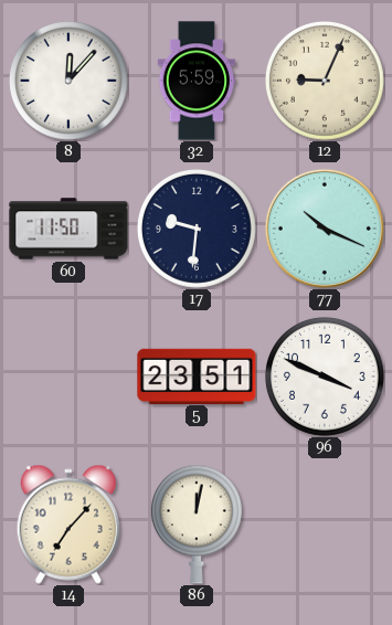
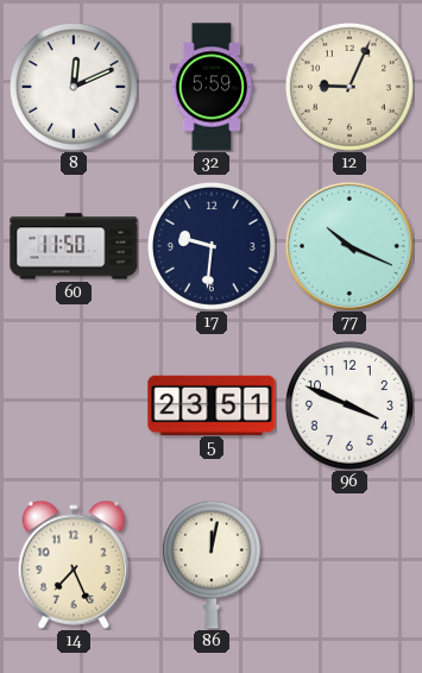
8: 12:07 -> 12:11
14: 7:07 -> 7:26
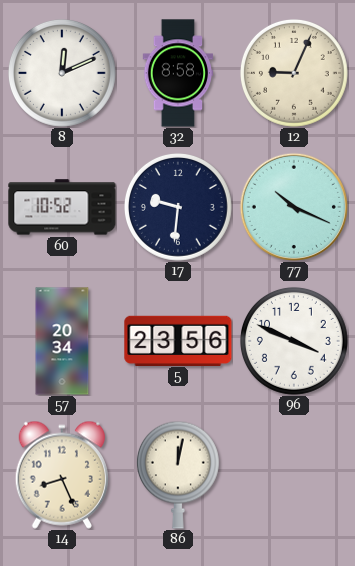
32: 5:59 -> 8:58
60: 11:50 -> 10:52
57: none -> 20:34
5: 23:51 -> 23:56
14: 7:26 -> 8:26
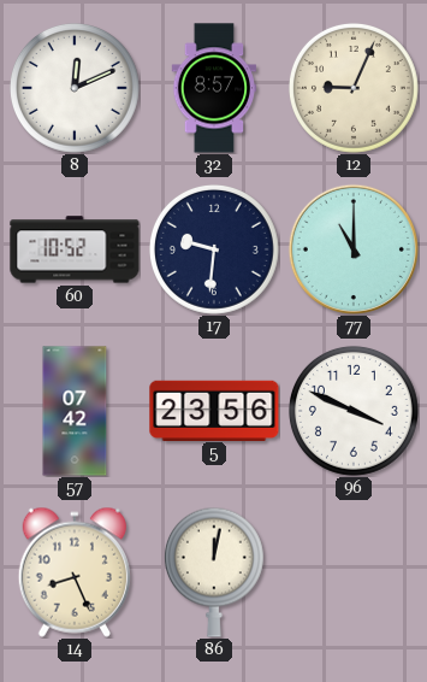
32: 8:58 -> 8:57
77: 10:19 -> 11:00
57: 20:34 -> 07:42
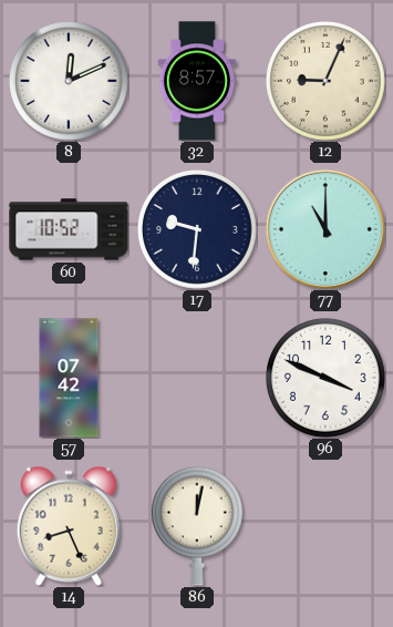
5: 23:56 -> none
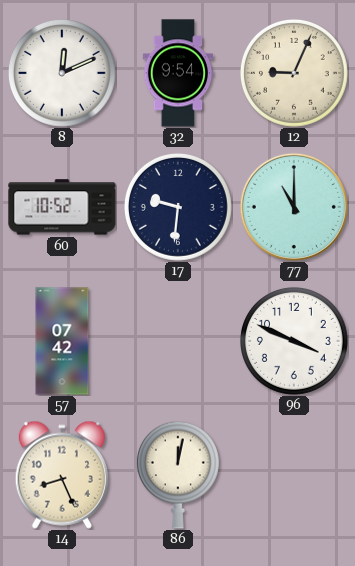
32: 8:57 -> 9:54
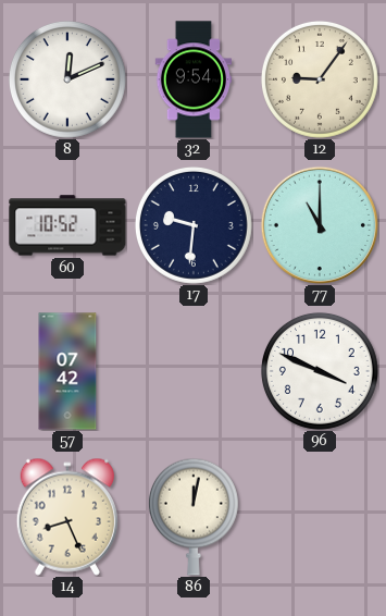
12: 9:04 -> 9:06
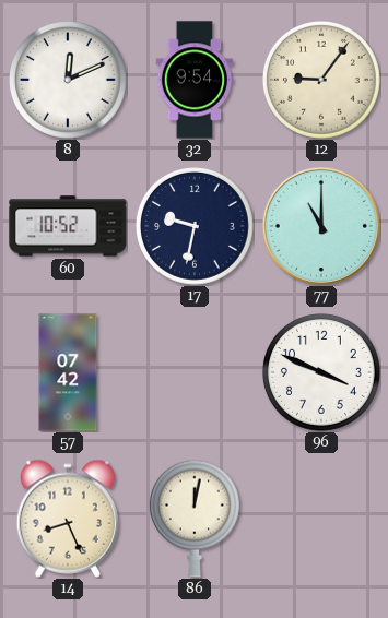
17: 9:31 -> 9:32
